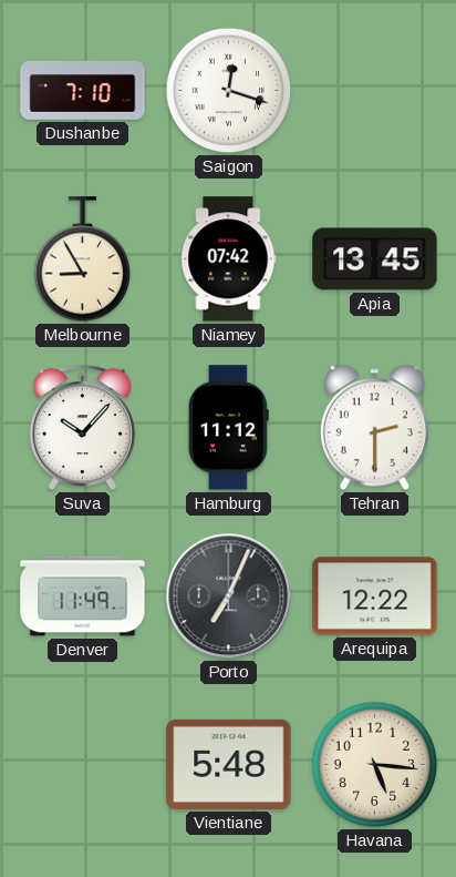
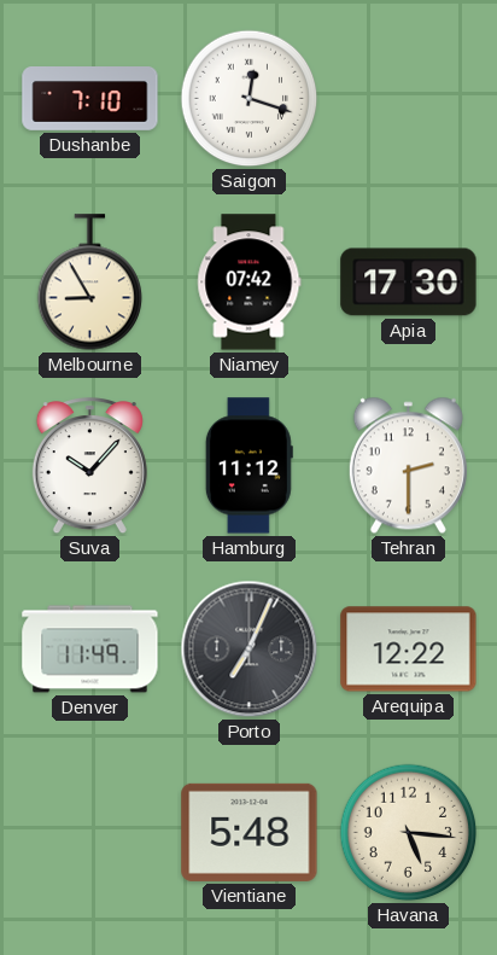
Apia: 13:45 -> 17:30
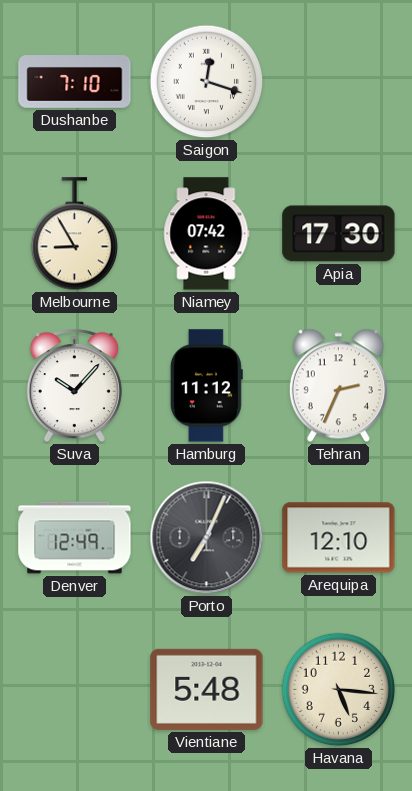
Tehran: 2:30 -> 2:34
Denver: 11:49 -> 12:49
Arequipa: 12:22 -> 12:10
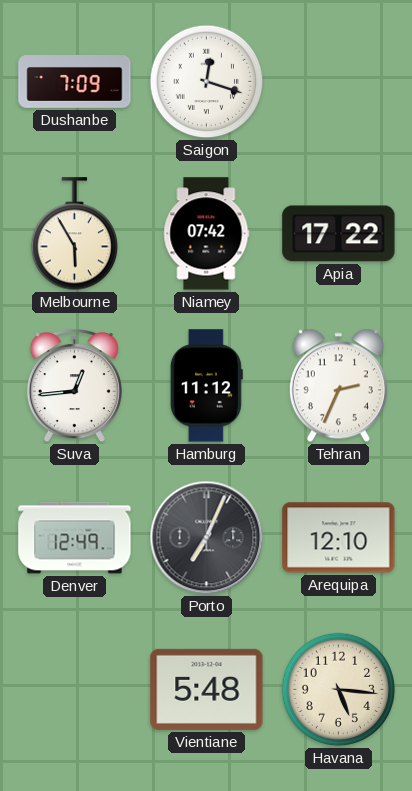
Dushanbe: 7:10 -> 7:09
Melbourne: 8:55 -> 5:55
Apia: 17:30 -> 17:22
Suva: 10:07 -> 12:44
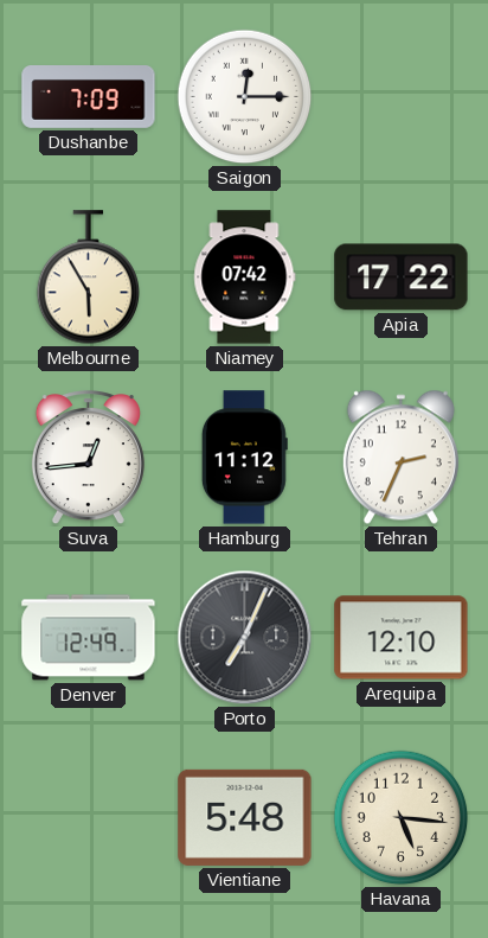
Saigon: 12:18 -> 12:15
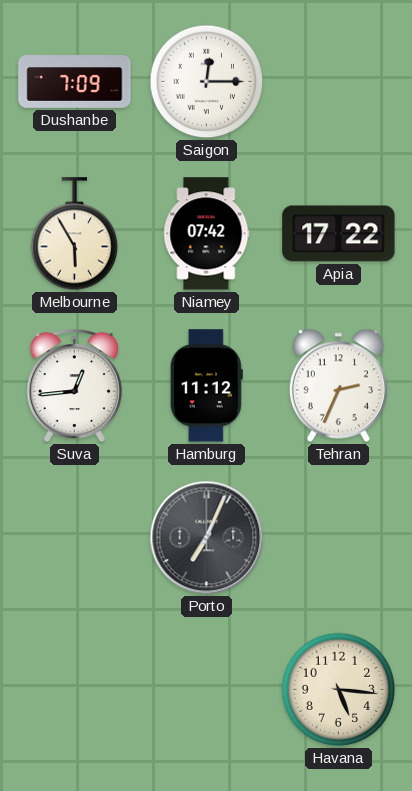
Denver: 12:49 -> none
Arequipa: 12:10 -> none
Vientiane: 5:48 -> none
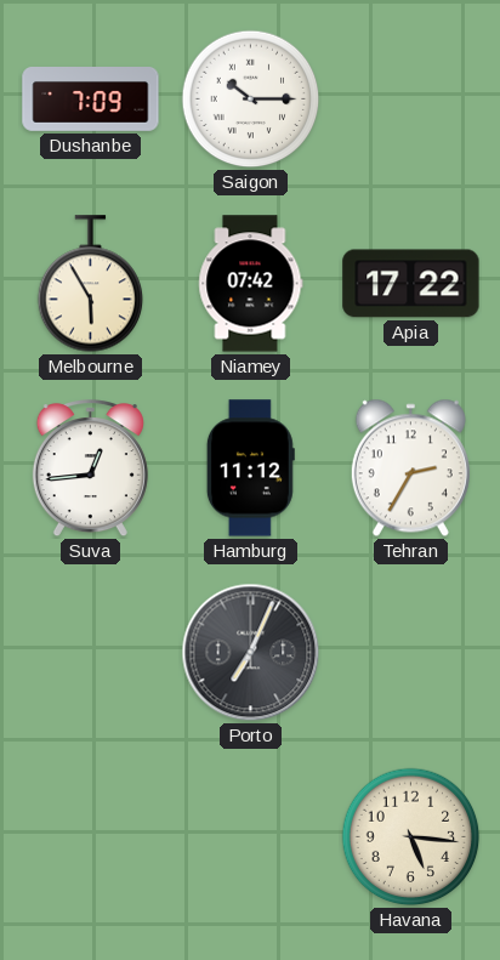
Saigon: 12:15 -> 10:15
Tehran: 2:34 -> 2:35
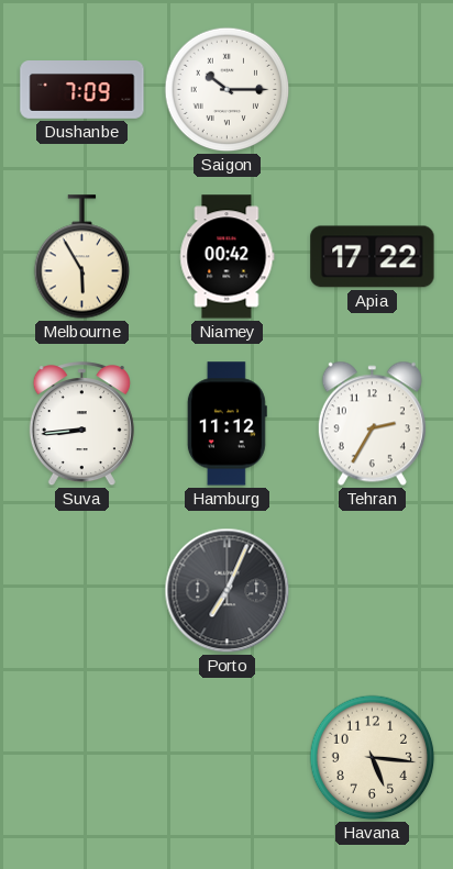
Niamey: 07:42 -> 00:42
Suva: 12:44 -> 8:44
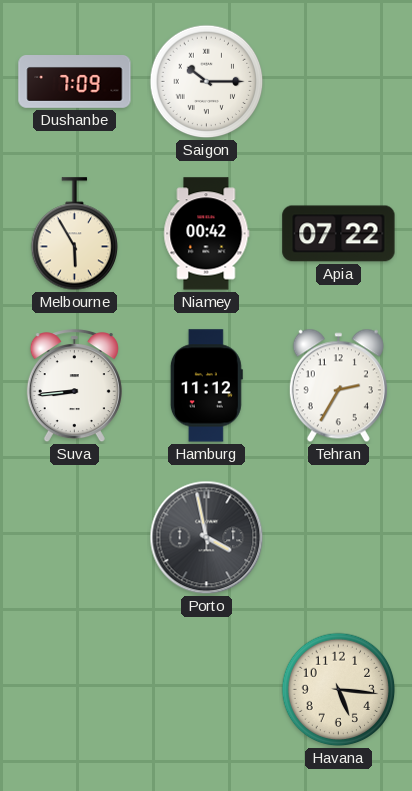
Apia: 17:22 -> 07:22
Porto: 7:04 -> 3:58
